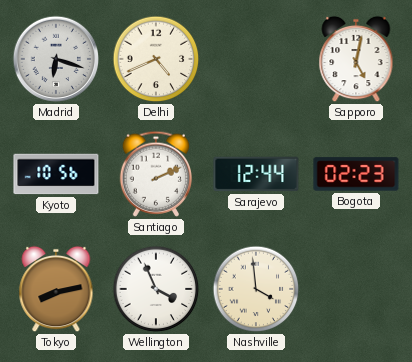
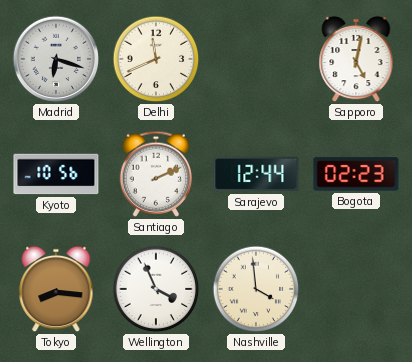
Delhi: 4:41 -> 11:41
Tokyo: 8:13 -> 8:16
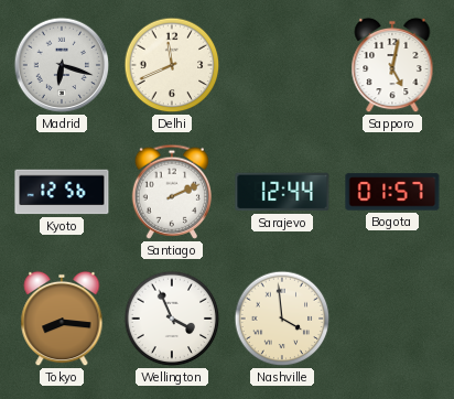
Kyoto: 10:56 -> 12:56
Bogota: 02:23 -> 01:57
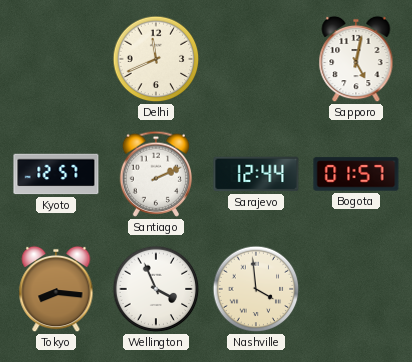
Madrid: 6:18 -> none
Kyoto: 12:56 -> 12:57
